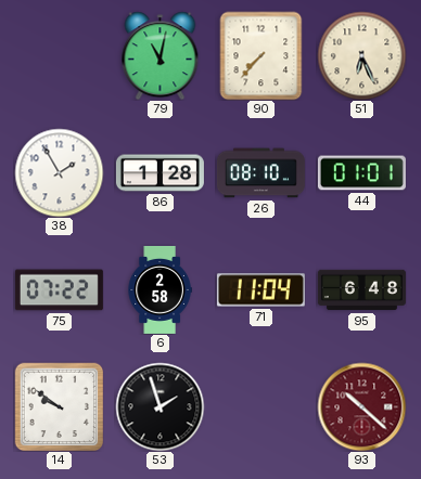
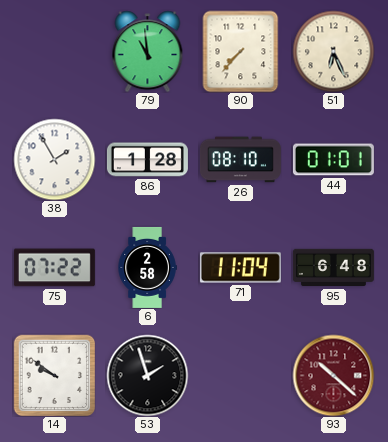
79: 11:02 -> 10:59
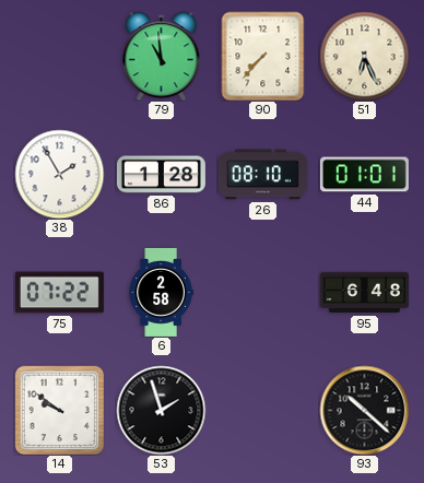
71: 11:04 -> none
93 dial: burgundy -> black
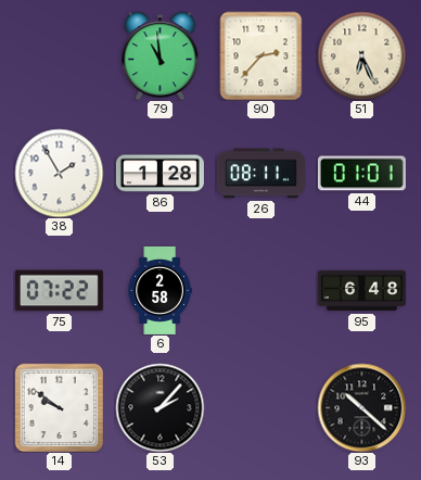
90: 7:37 -> 2:37
26: 08:10 -> 08:11
53: 1:57 -> 2:07
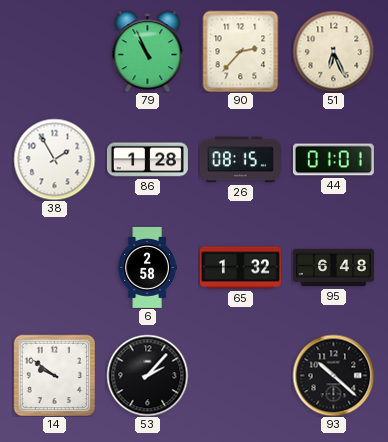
79: 10:59 -> 10:56
26: 08:11 -> 08:15
75: 07:22 -> none
65: none -> 1:32
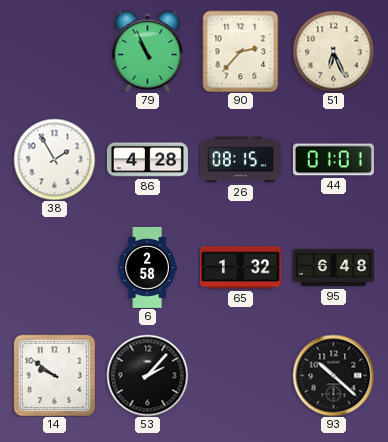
86: 1:28 -> 4:28
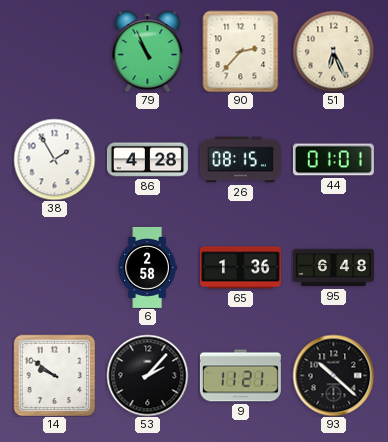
65: 1:32 -> 1:36
9: none -> 11:21
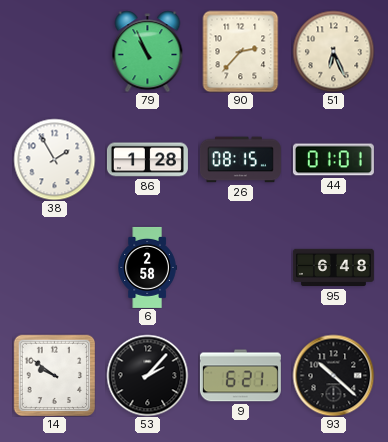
86: 4:28 -> 1:28
65: 1:36 -> none
9: 11:21 -> 6:21
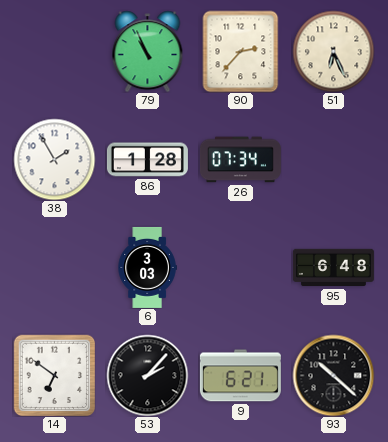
26: 08:15 -> 07:34
44: 01:01 -> none
6: 2:58 -> 3:03
14: 9:51 -> 6:51
